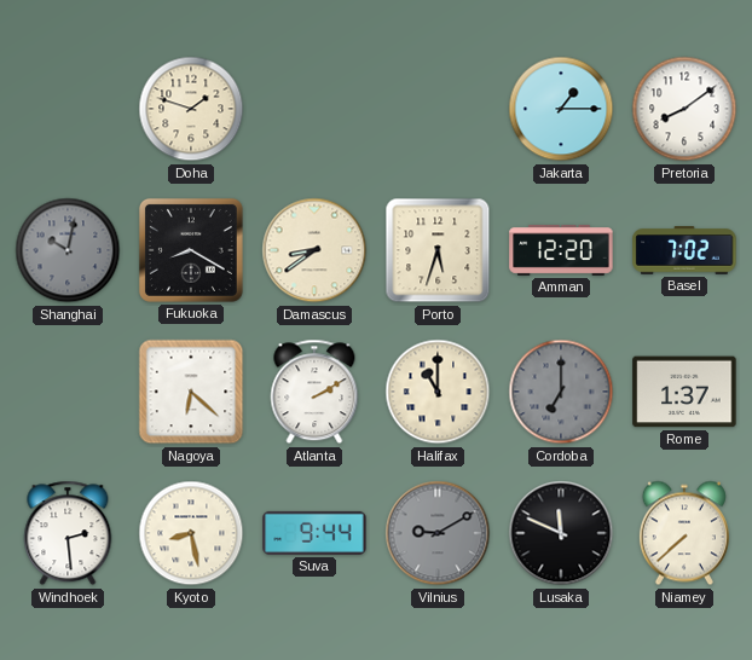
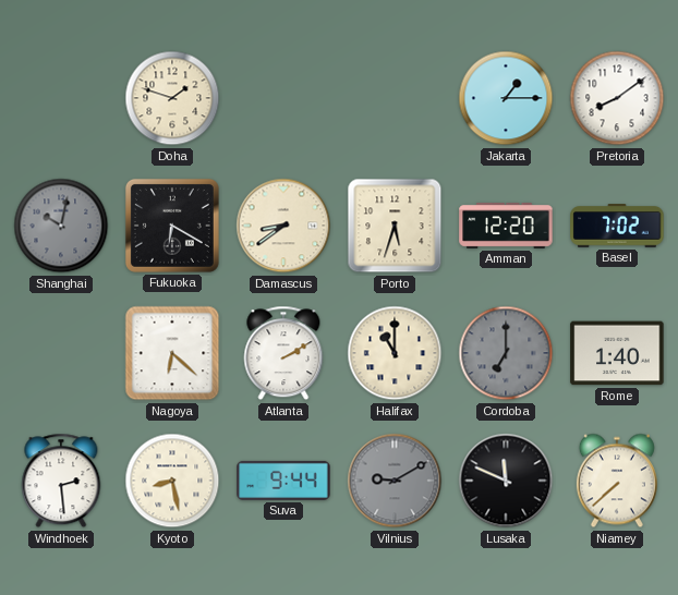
Fukuoka: 8:20 -> 6:20
Rome: 1:37 -> 1:40
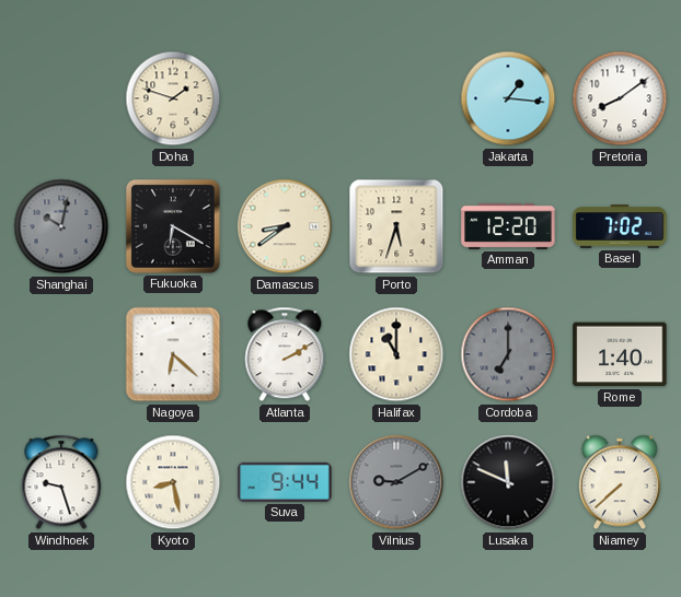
Jakarta: 1:15 -> 1:16
Windhoek: 2:29 -> 9:27
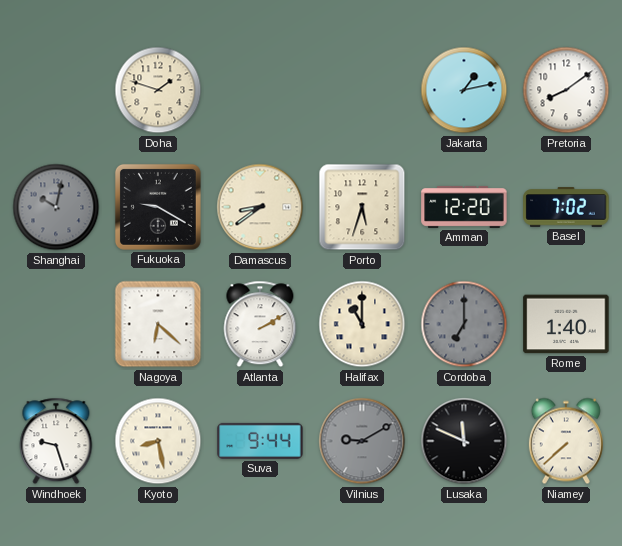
Jakarta: 1:16 -> 1:13
Fukuoka: 6:20 -> 9:20
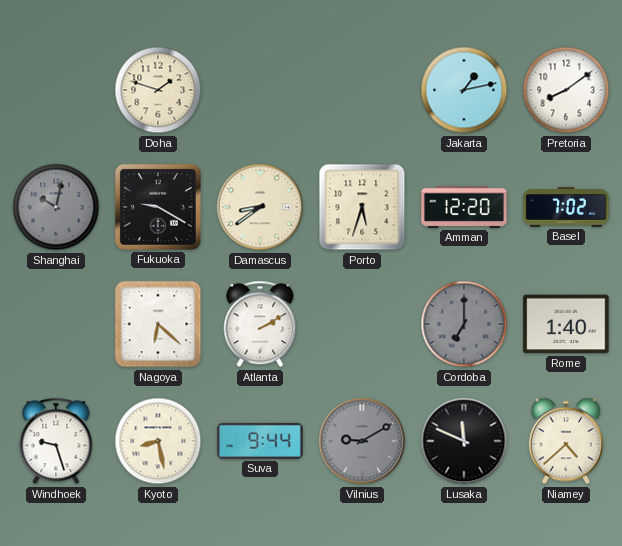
Halifax: 11:00 -> none
Niamey: 7:38 -> 4:38
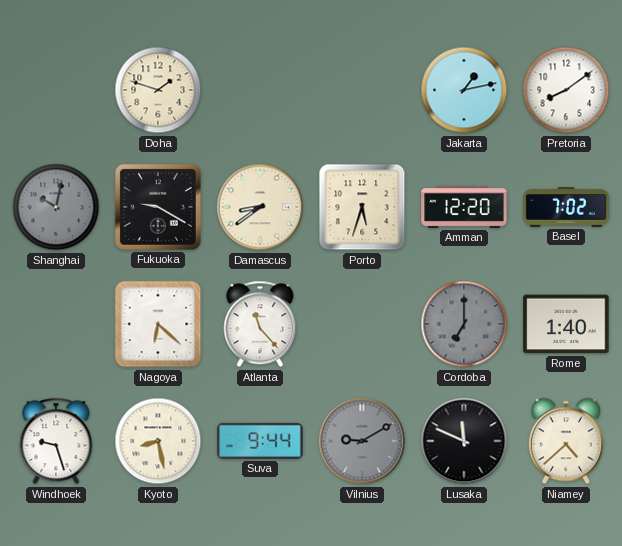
Atlanta: 2:10 -> 11:23
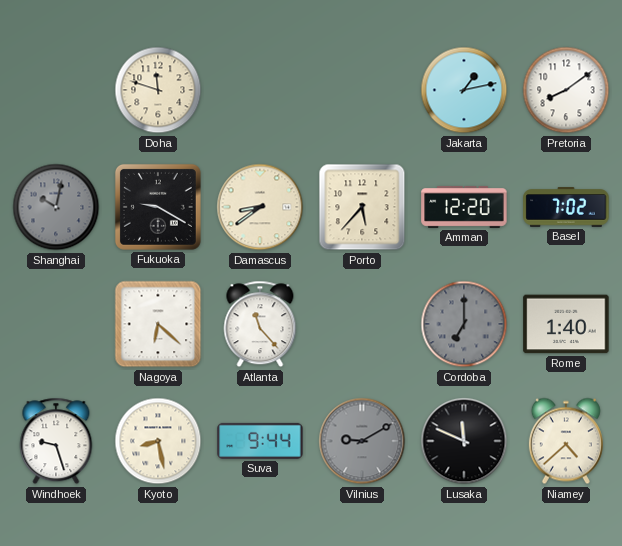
Doha: 1:48 -> 11:48
Porto: 5:33 -> 5:37
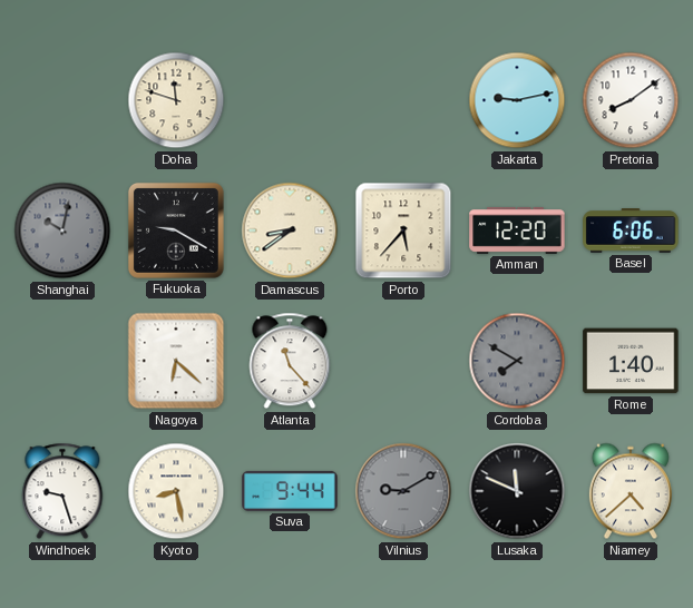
Jakarta: 1:13 -> 9:13
Basel: 7:02 -> 6:06
Cordoba: 7:00 -> 7:50
